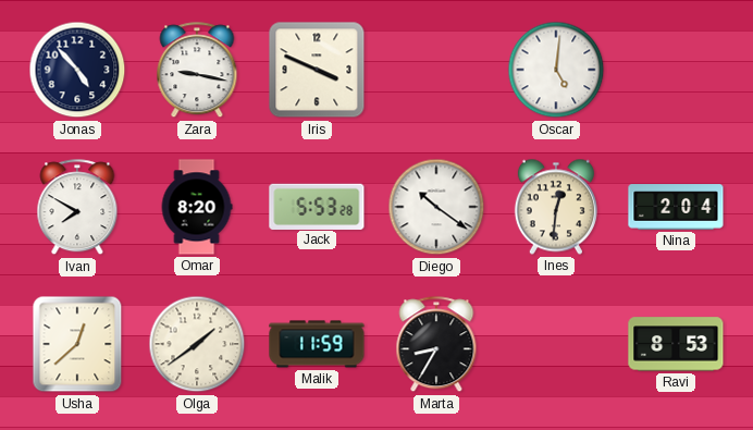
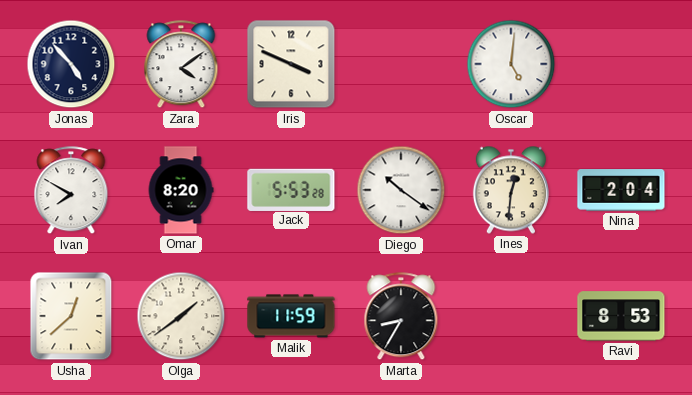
Zara: 9:17 -> 4:09
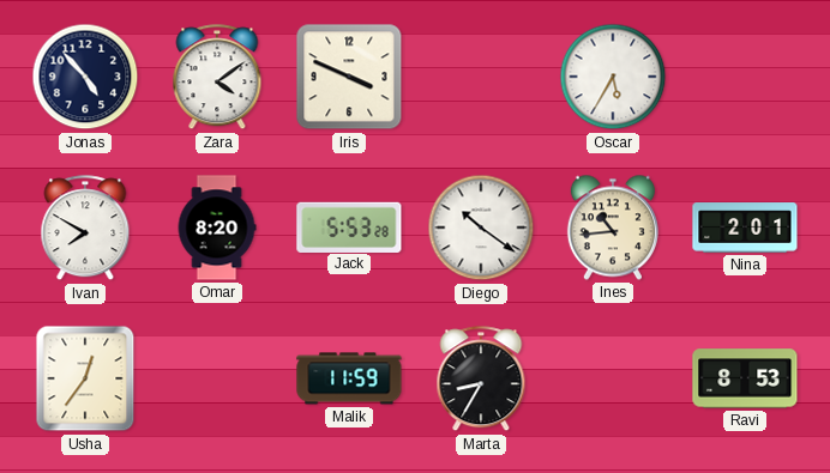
Oscar: 5:01 -> 5:35
Ines: 12:31 -> 10:44
Nina: 2:04 -> 2:01
Usha: 12:38 -> 12:36
Olga: 1:39 -> none
